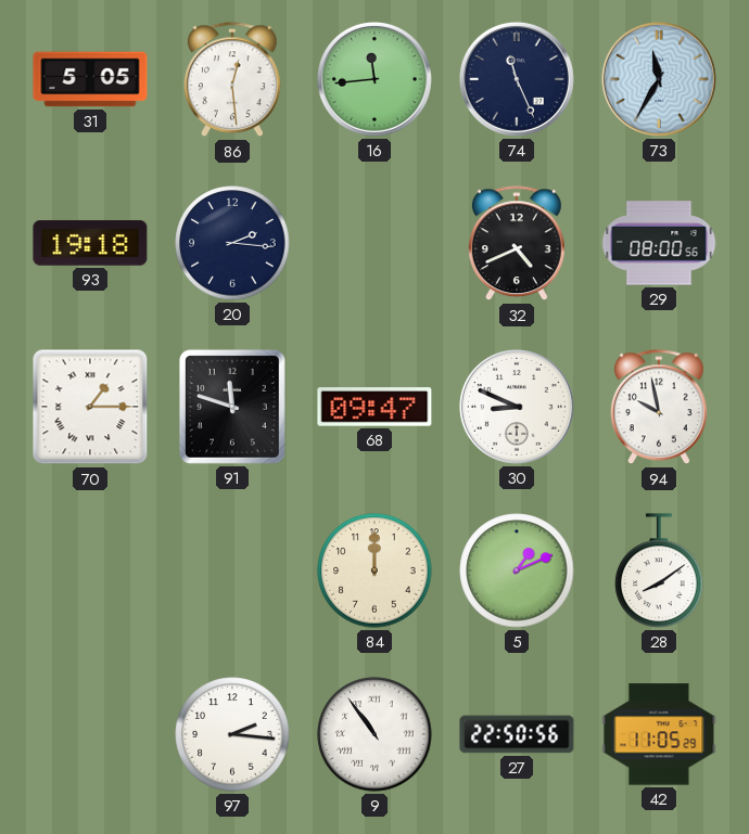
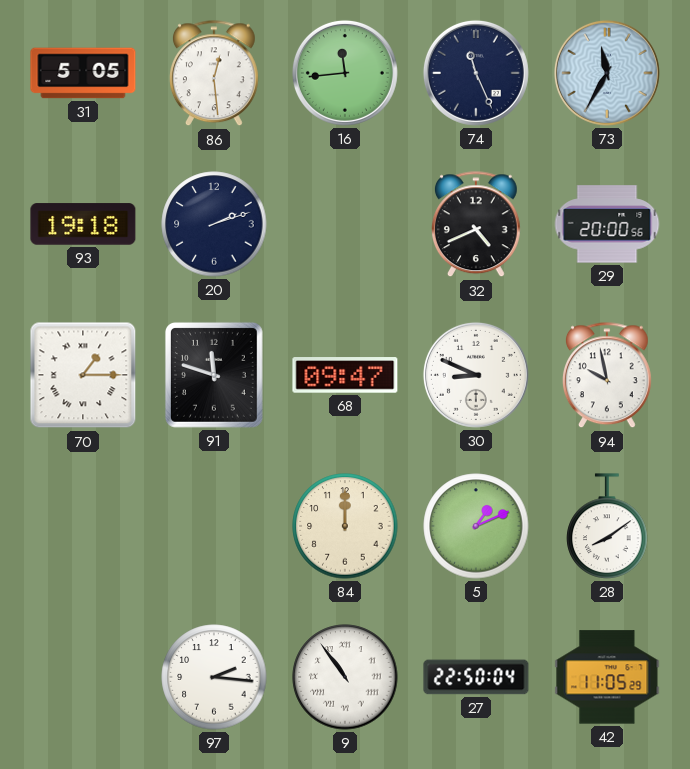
20: 2:16 -> 2:12
29: 08:00 -> 20:00
27: 22:50:56 -> 22:50:04
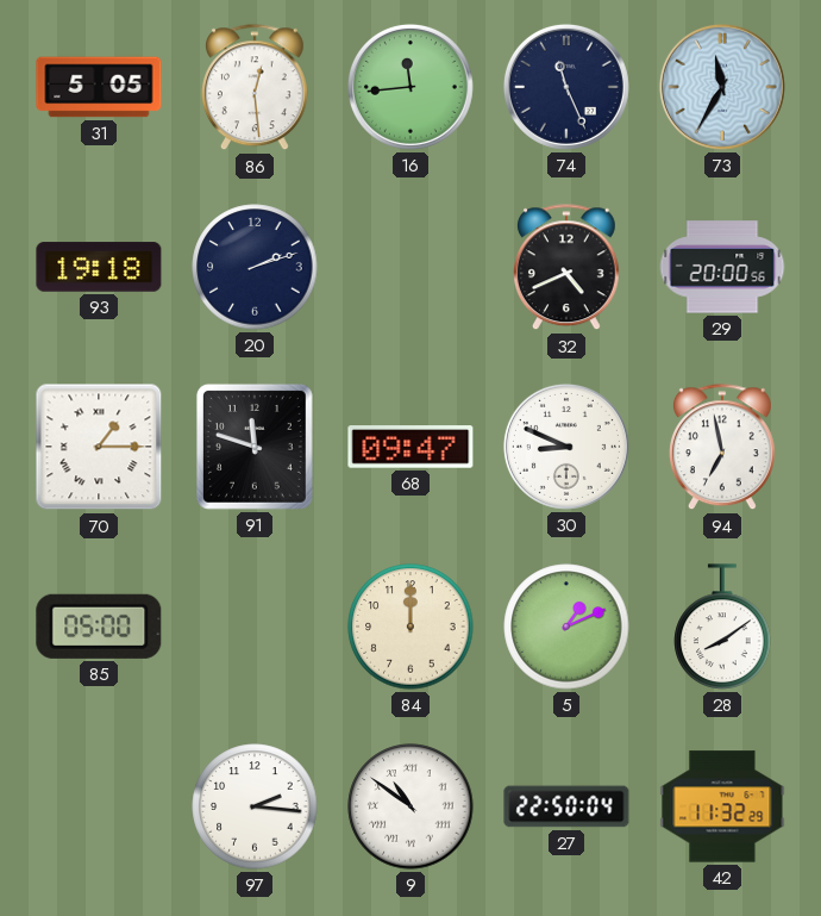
94: 9:58 -> 6:58
85: none -> 05:00
9: 10:54 -> 10:51
42: 11:05 -> 11:32
